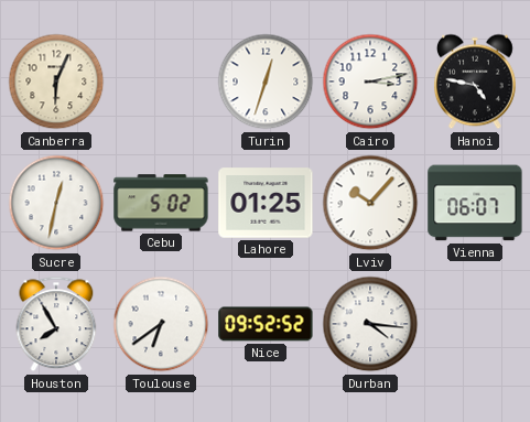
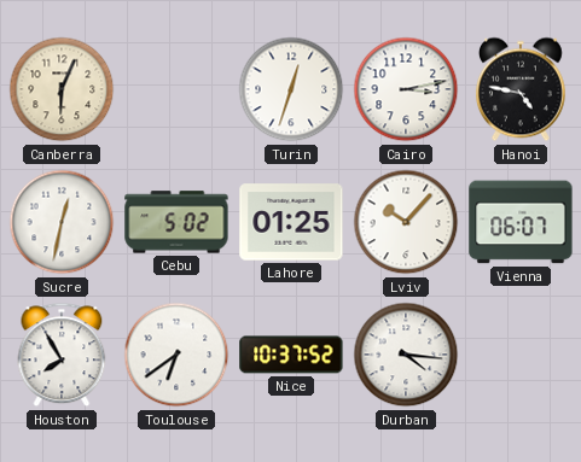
Nice: 09:52 -> 10:37
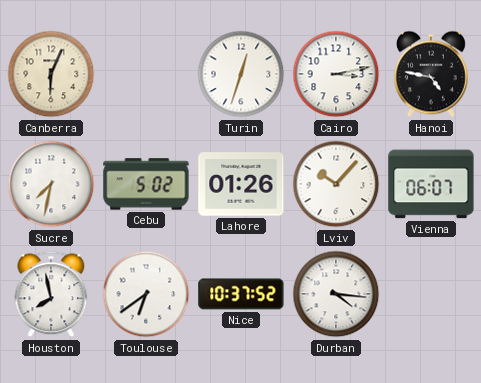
Sucre: 12:32 -> 7:32
Lahore: 01:25 -> 01:26
Houston: 7:55 -> 7:58
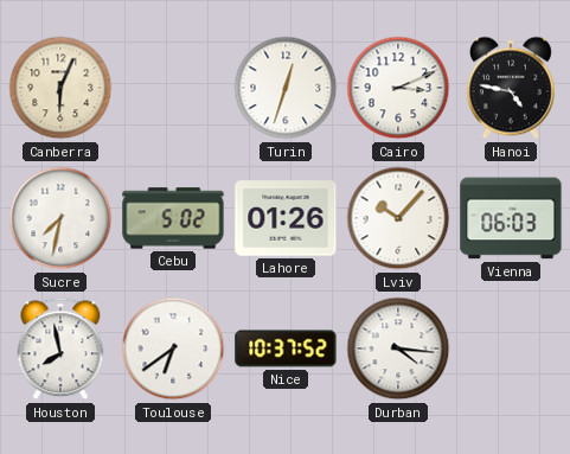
Cairo: 3:13 -> 3:11
Vienna: 06:07 -> 06:03
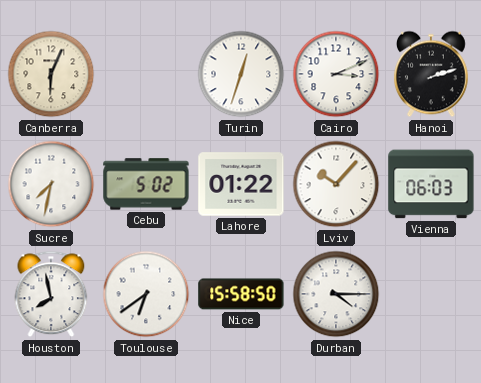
Hanoi: 4:47 -> 2:12
Lahore: 01:26 -> 01:22
Nice: 10:37 -> 15:58
Durban: 4:16 -> 4:15
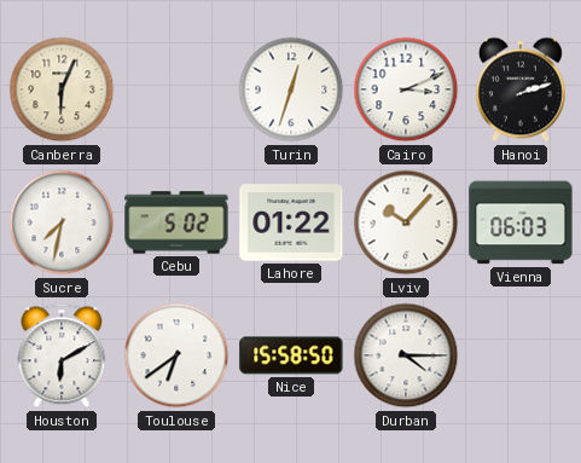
Houston: 7:58 -> 6:10
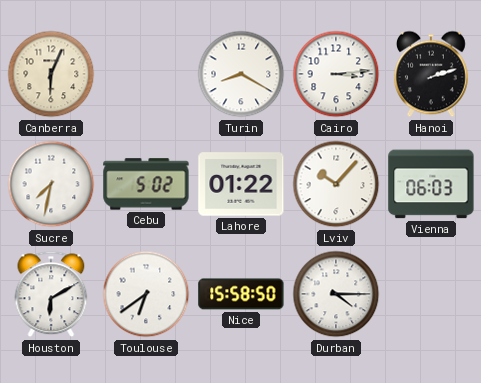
Turin: 12:33 -> 8:20
Cairo: 3:11 -> 3:14
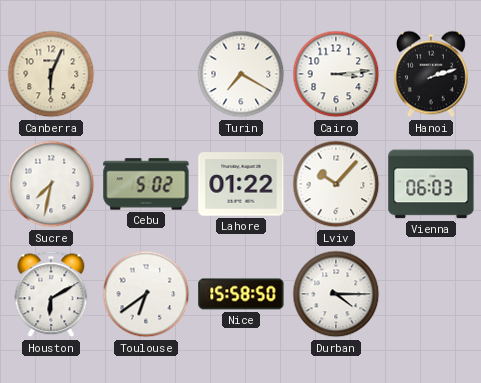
Turin: 8:20 -> 7:20
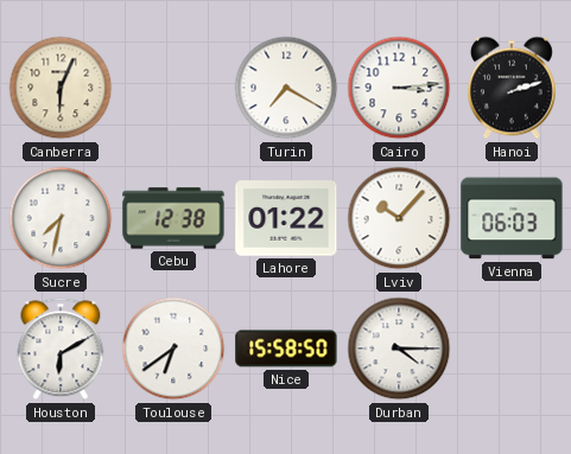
Cebu: 5:02 -> 12:38
